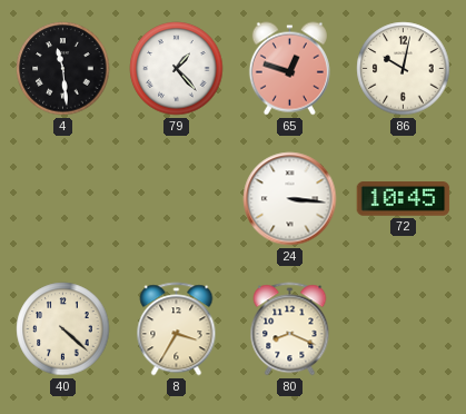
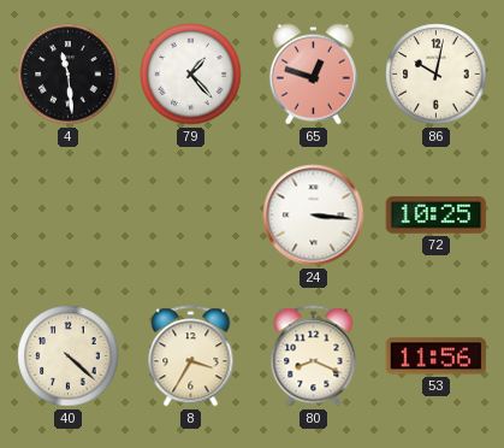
72: 10:45 -> 10:25
53: none -> 11:56
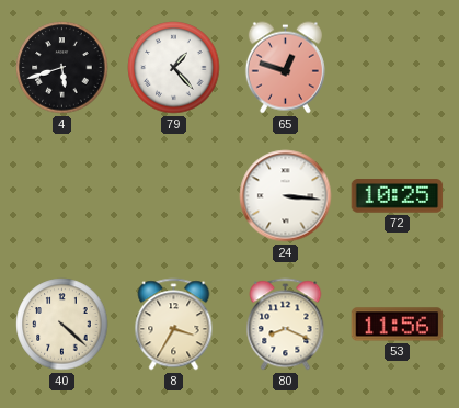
4: 11:29 -> 5:42
86: 10:02 -> none
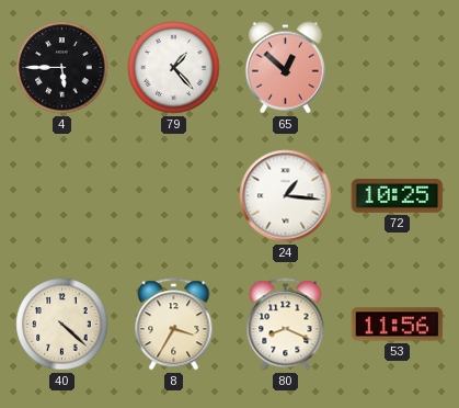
4: 5:42 -> 5:45
65: 12:48 -> 12:52
24: 3:16 -> 1:16
